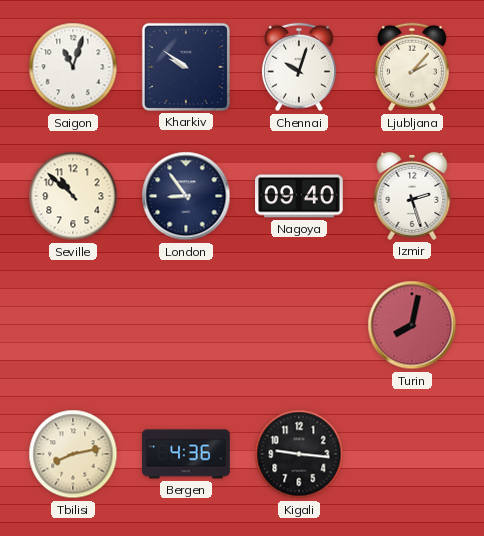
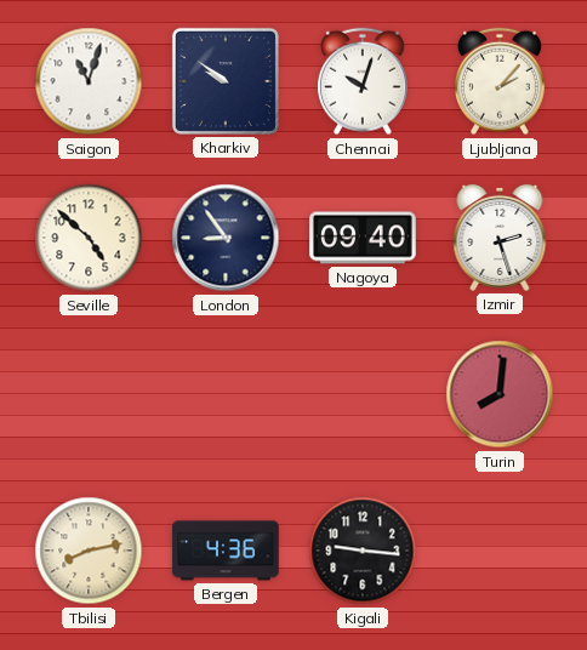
Seville: 10:52 -> 4:52
Turin: 8:02 -> 8:01
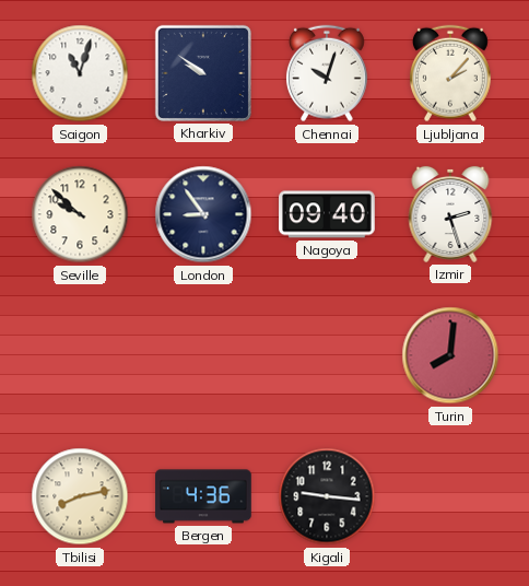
Seville: 4:52 -> 9:52
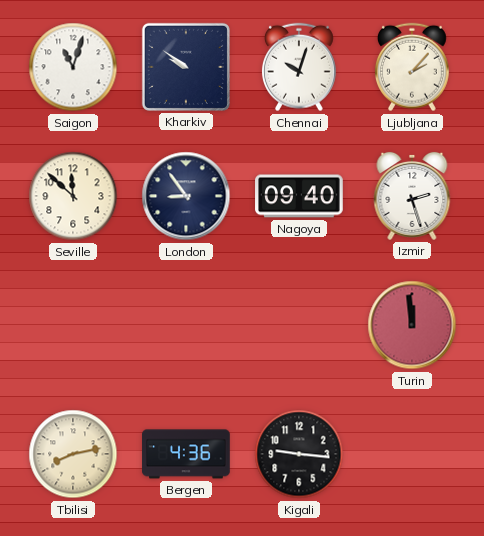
Seville: 9:52 -> 11:52
Turin: 8:01 -> 11:59
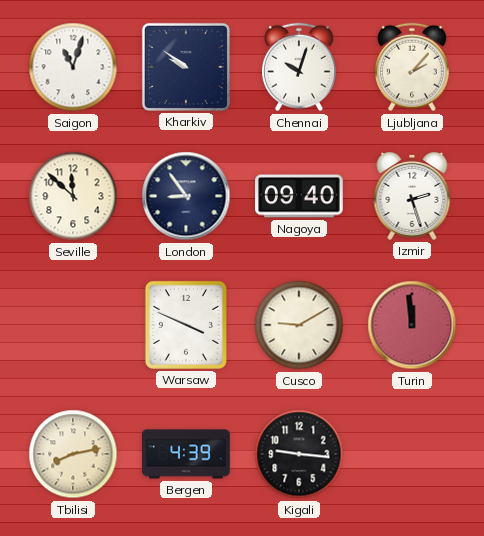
Warsaw: none -> 3:49
Cusco: none -> 9:10
Bergen: 4:36 -> 4:39
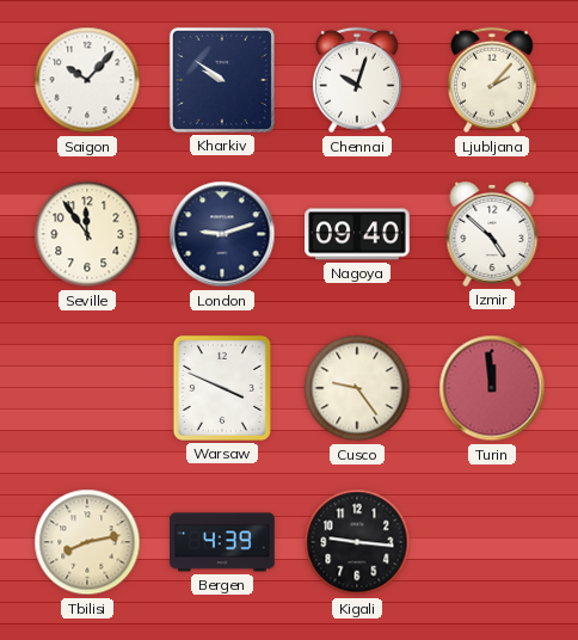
Saigon: 11:03 -> 10:07
Seville: 11:52 -> 11:54
London: 8:54 -> 9:12
Izmir: 2:27 -> 4:52
Cusco: 9:10 -> 9:24
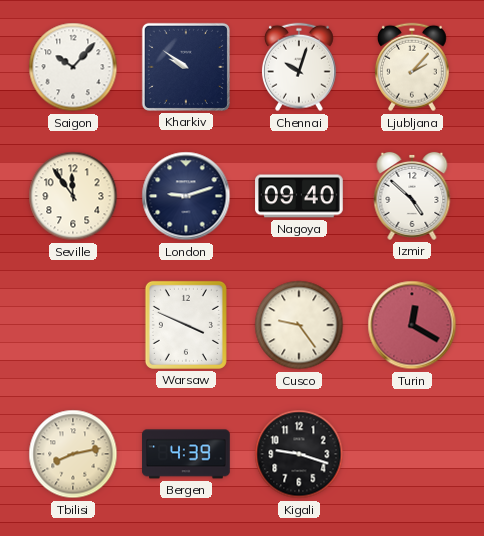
Turin: 11:59 -> 12:20
Kigali: 9:16 -> 9:18
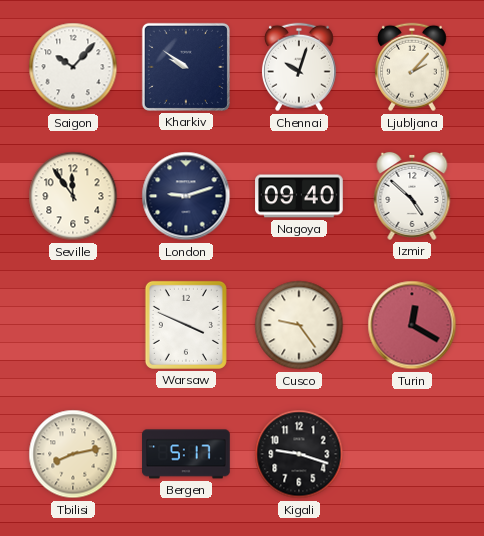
Bergen: 4:39 -> 5:17
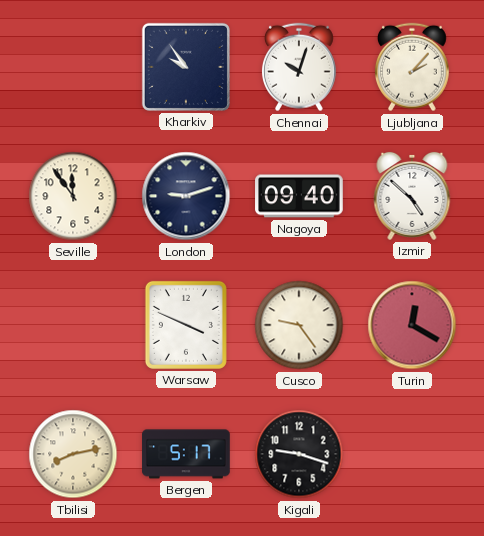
Saigon: 10:07 -> none
Kharkiv: 9:51 -> 9:54
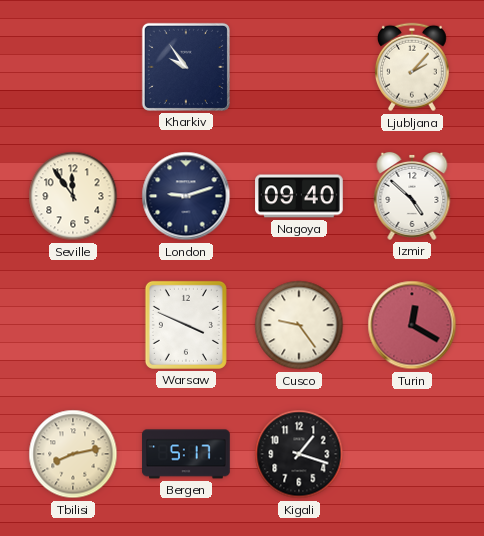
Chennai: 10:03 -> none
Kigali: 9:18 -> 1:18
